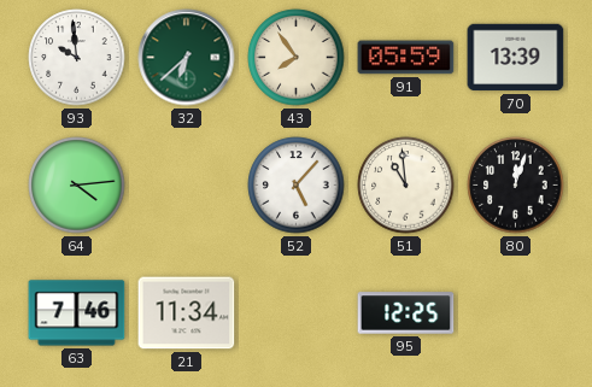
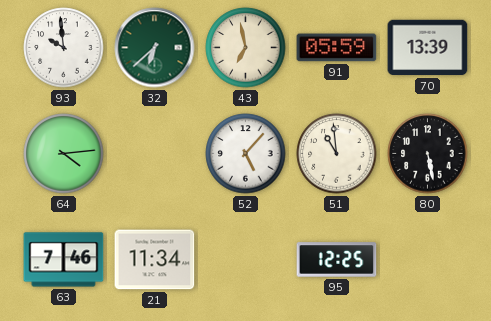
43: 7:54 -> 6:58
80: 12:03 -> 5:28
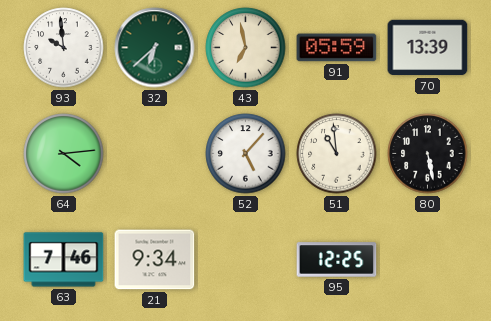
21: 11:34 -> 9:34
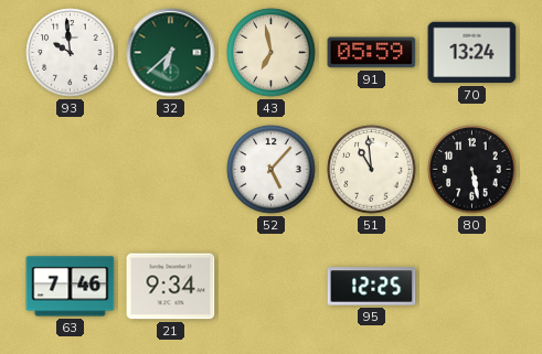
70: 13:39 -> 13:24
64: 4:14 -> none
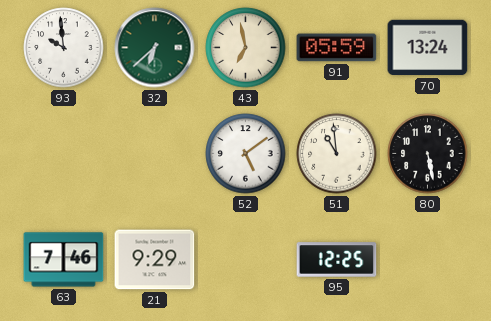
52: 5:07 -> 5:09
21: 9:34 -> 9:29
